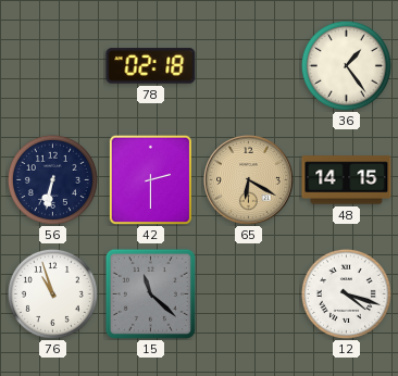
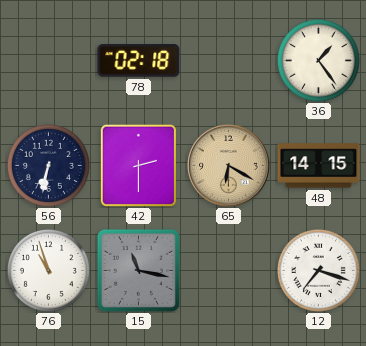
15: 11:22 -> 11:17
12: 4:18 -> 7:18
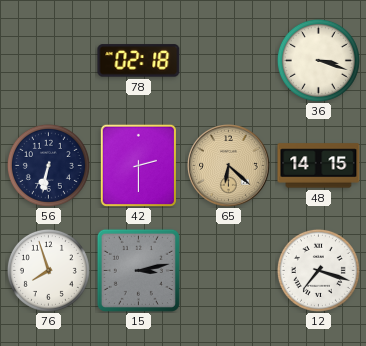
36: 1:24 -> 3:18
65: 6:20 -> 6:22
76: 10:57 -> 7:57
15: 11:17 -> 3:13
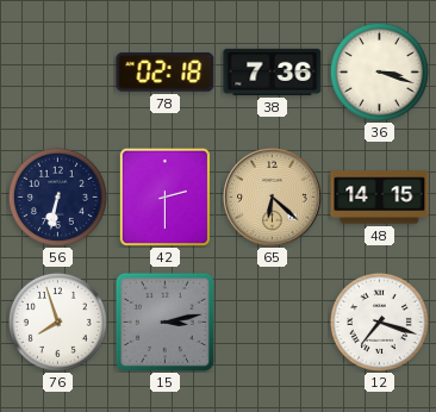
38: none -> 7:36
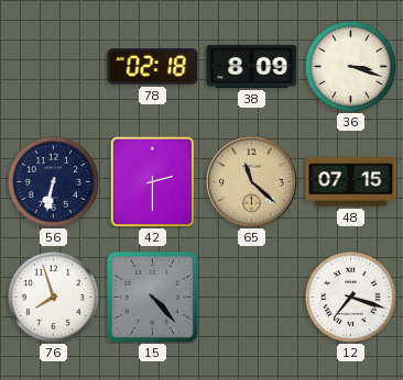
38: 7:36 -> 8:09
65: 6:22 -> 11:22
48: 14:15 -> 07:15
15: 3:13 -> 4:23
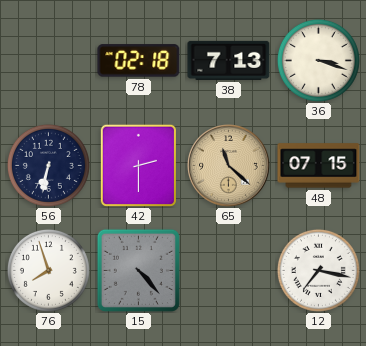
38: 8:09 -> 7:13
12: 7:18 -> 7:17
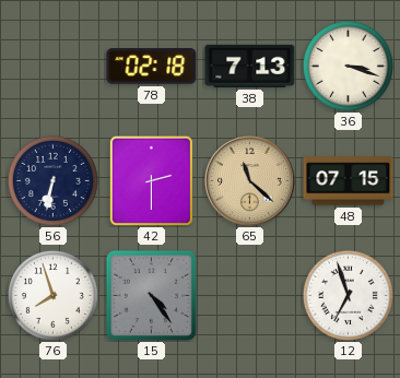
15: 4:23 -> 4:24
12: 7:17 -> 6:57
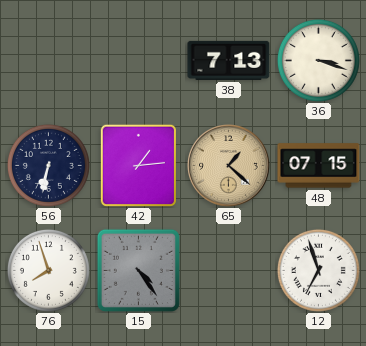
78: 02:18 -> none
42: 2:30 -> 1:14
65: 11:22 -> 1:22
